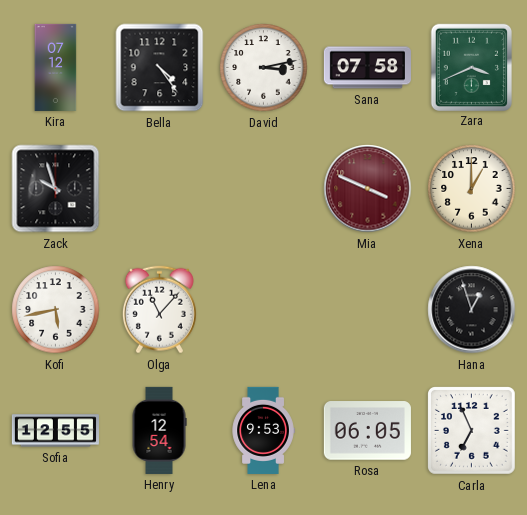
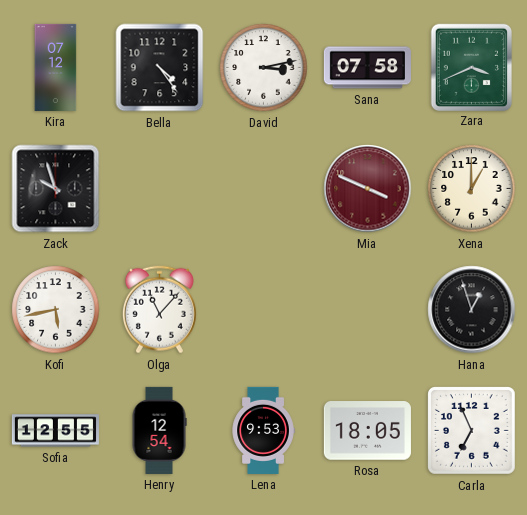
Rosa: 06:05 -> 18:05
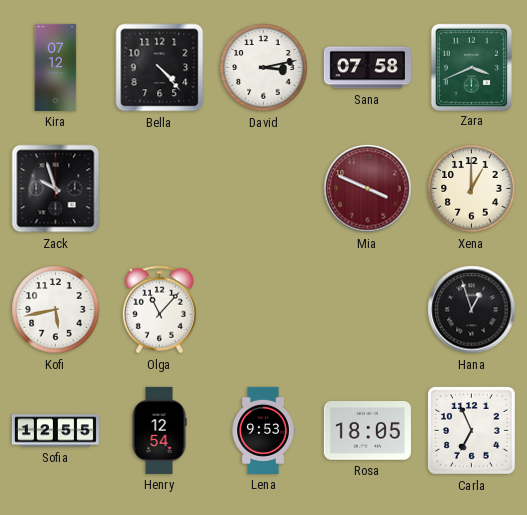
Bella: 4:24 -> 4:23
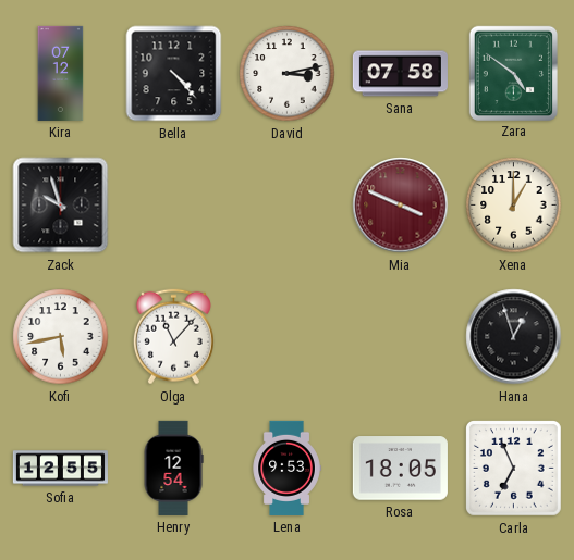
Zara: 3:41 -> 4:51
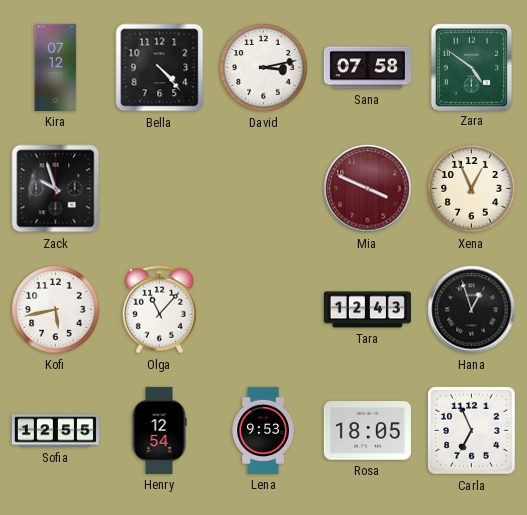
Xena: 1:00 -> 12:56
Tara: none -> 12:43
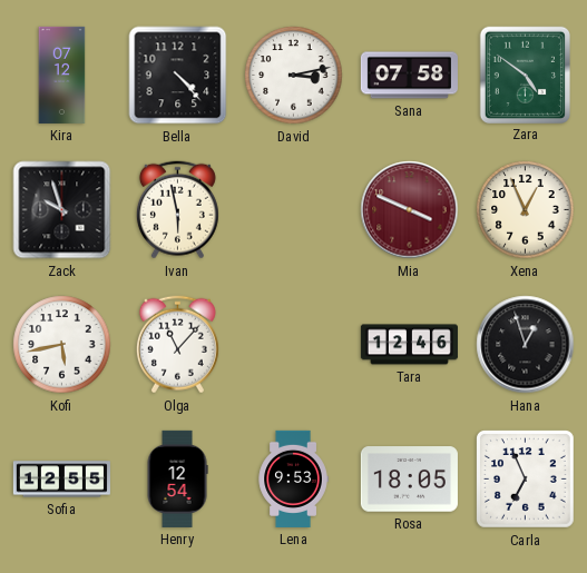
Ivan: none -> 5:58
Tara: 12:43 -> 12:46
